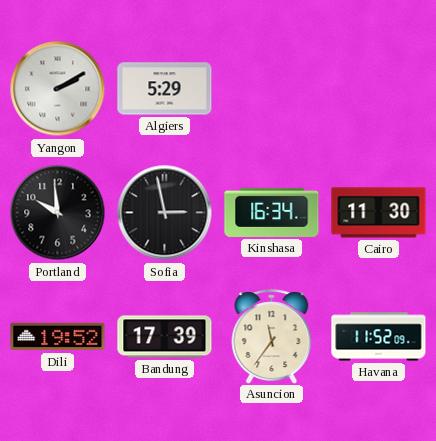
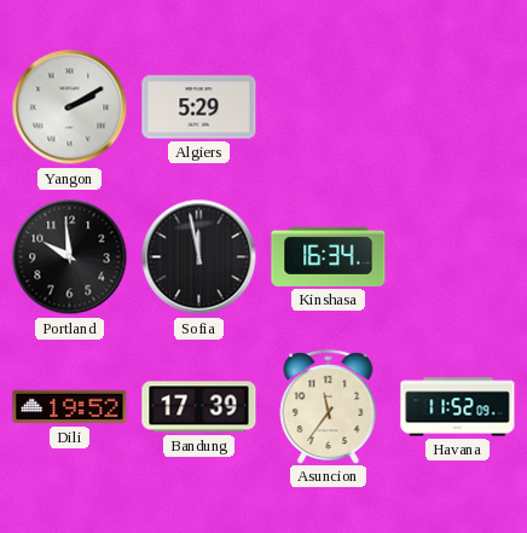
Sofia: 2:58 -> 11:58
Cairo: 11:30 -> none
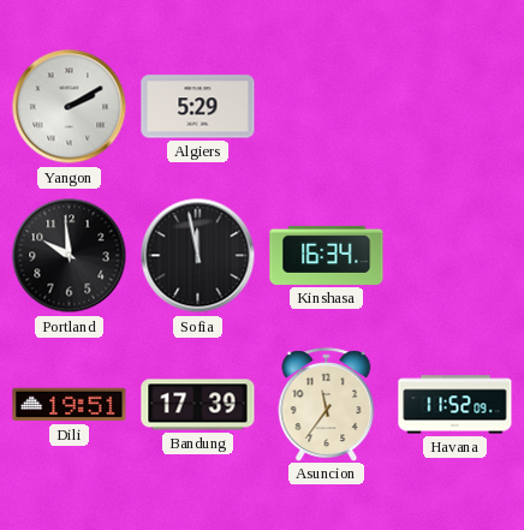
Dili: 19:52 -> 19:51
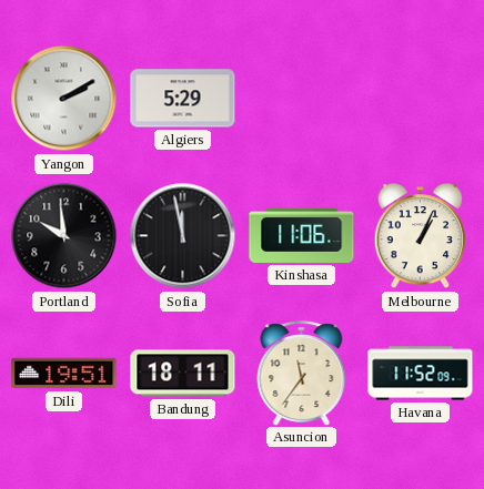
Kinshasa: 16:34 -> 11:06
Melbourne: none -> 1:04
Bandung: 17:39 -> 18:11
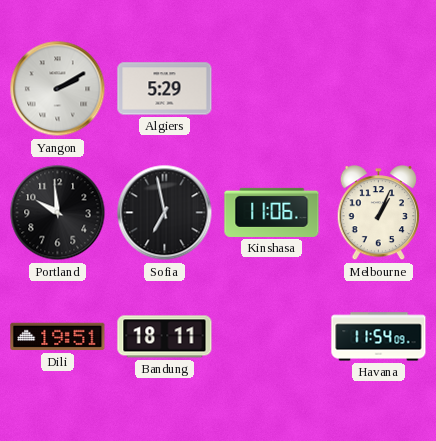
Sofia: 11:58 -> 6:58
Asuncion: 11:36 -> none
Havana: 11:52 -> 11:54
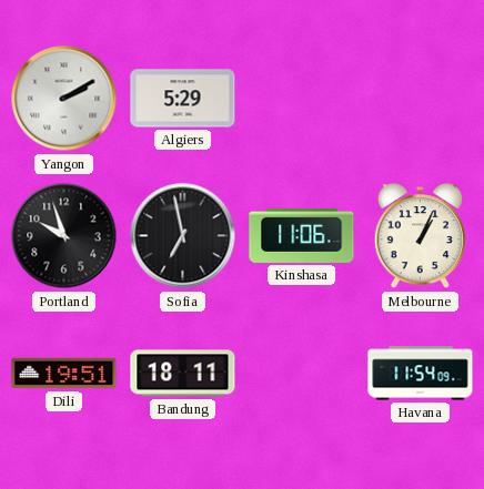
Portland: 9:59 -> 9:57
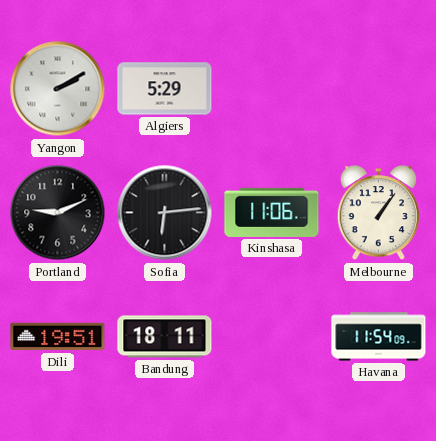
Portland: 9:57 -> 9:11
Sofia: 6:58 -> 6:14
Melbourne: 1:04 -> 1:06
